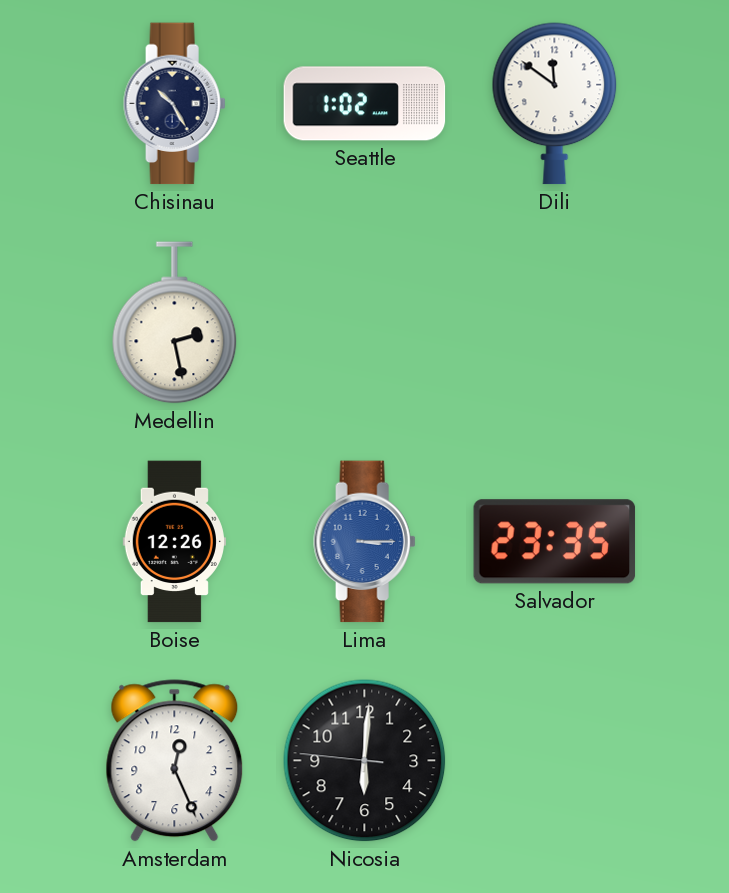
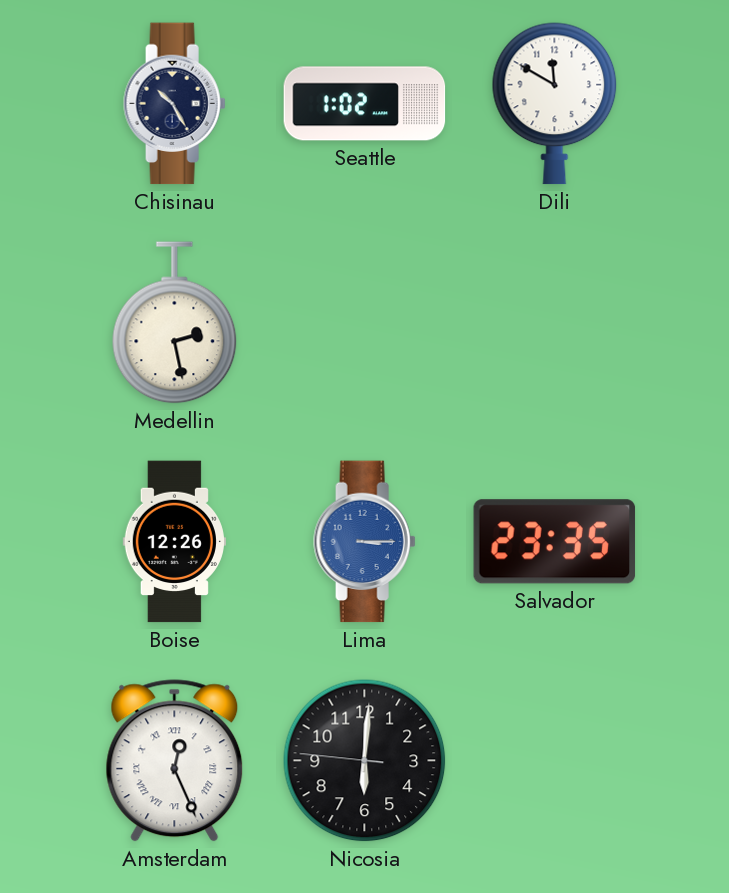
Dili: 11:51 -> 11:50
Amsterdam numerals: Arabic -> Roman
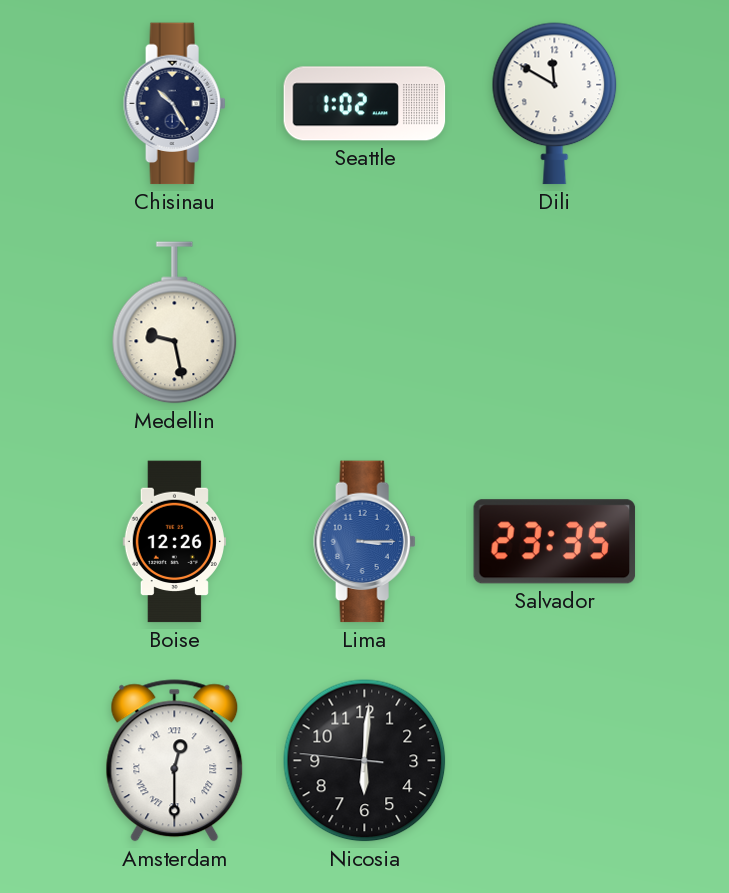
Medellin: 2:28 -> 9:28
Amsterdam: 12:26 -> 12:30
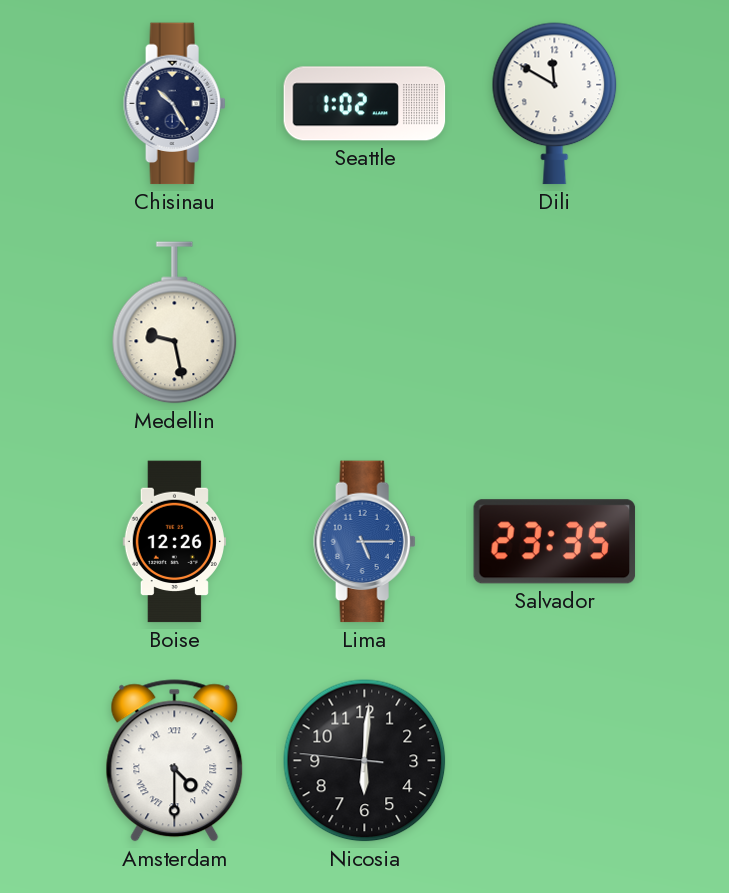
Lima: 3:15 -> 5:15
Amsterdam: 12:30 -> 4:30
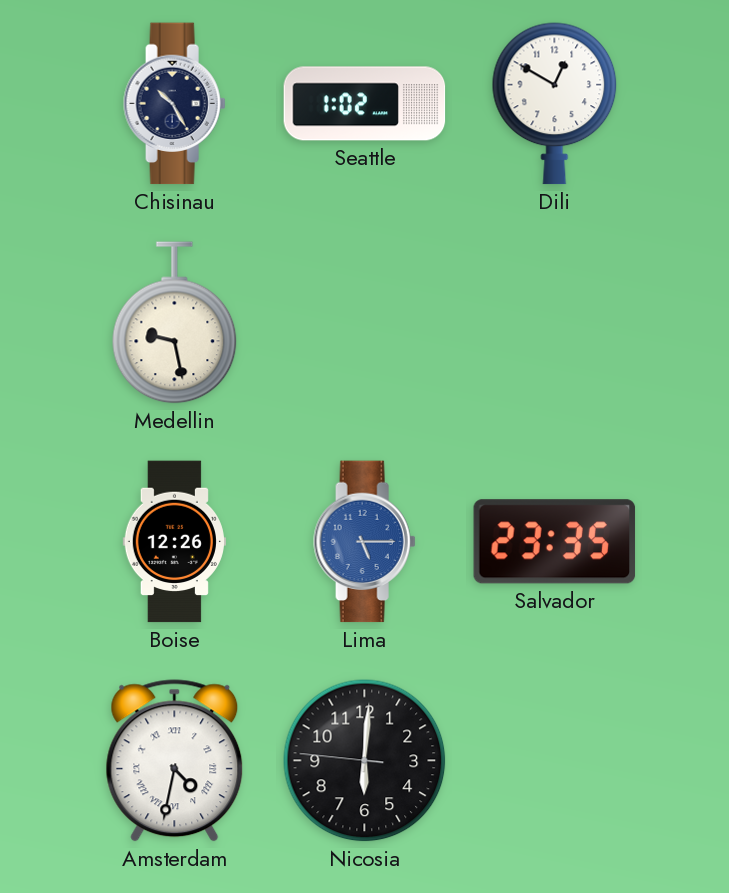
Dili: 11:50 -> 12:50
Amsterdam: 4:30 -> 4:32
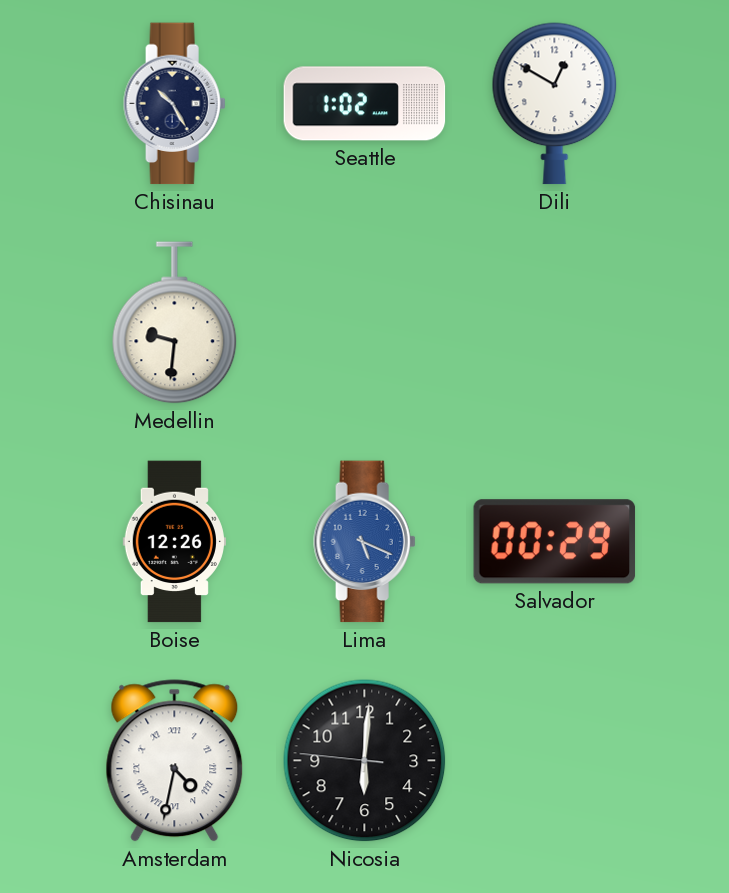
Medellin: 9:28 -> 9:31
Lima: 5:15 -> 5:19
Salvador: 23:35 -> 00:29
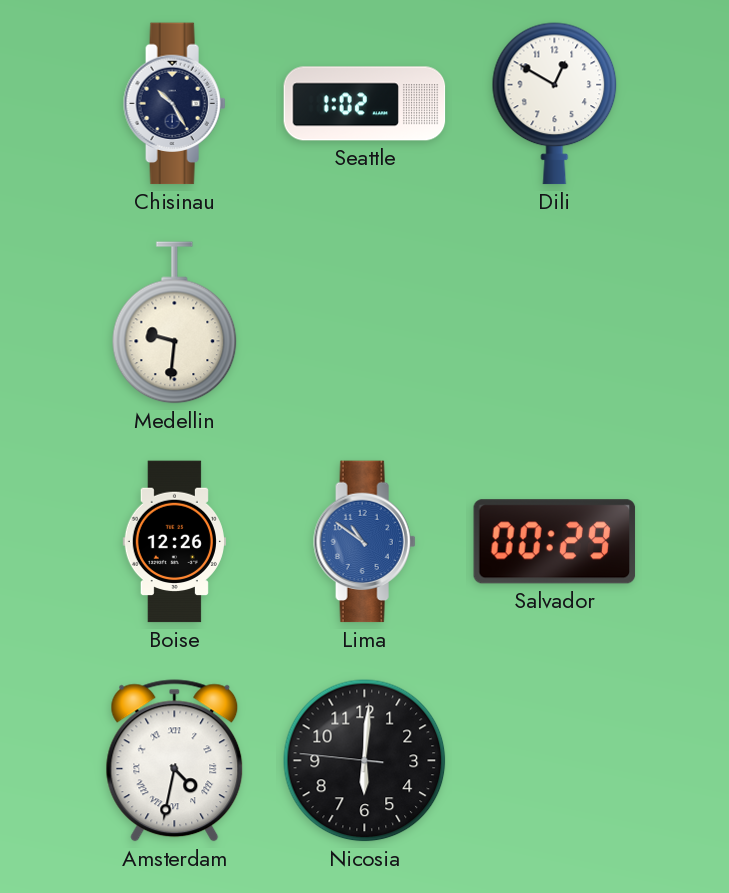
Lima: 5:19 -> 10:51
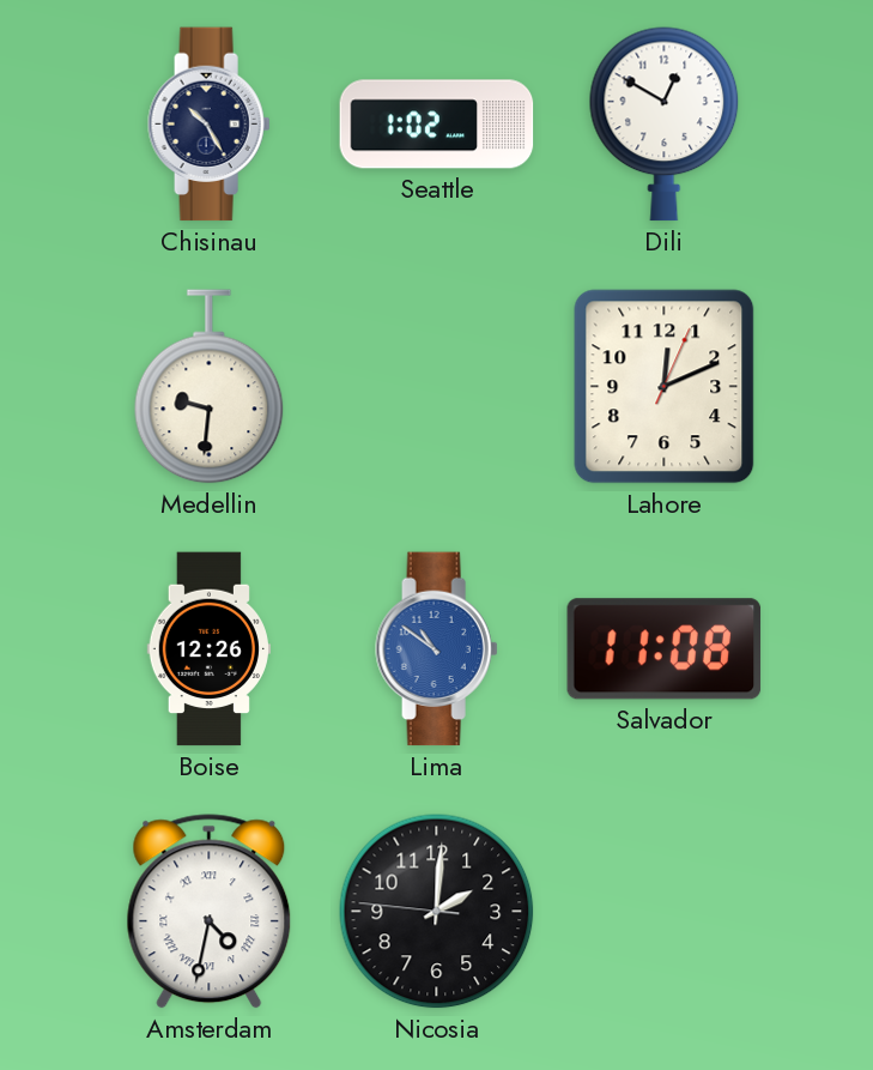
Lahore: none -> 12:11
Salvador: 00:29 -> 11:08
Nicosia: 6:00 -> 2:00
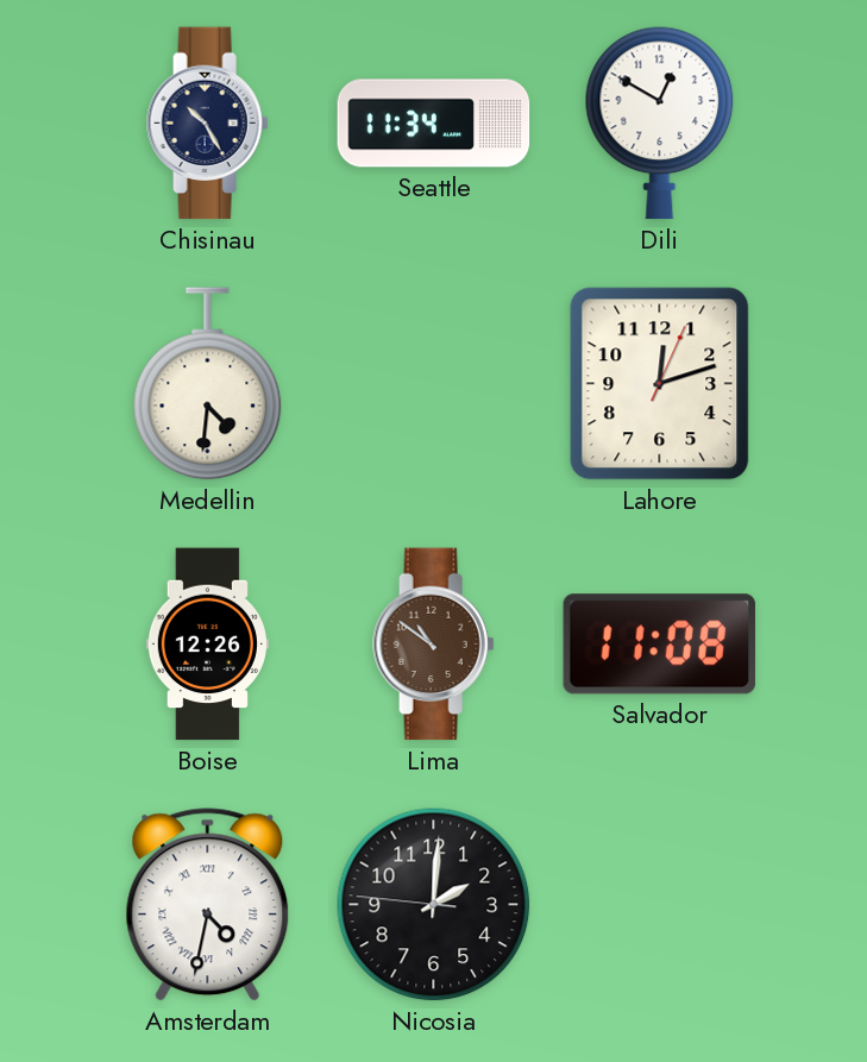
Seattle: 1:02 -> 11:34
Medellin: 9:31 -> 4:31
Lahore: 12:11 -> 12:12
Lima dial: blue -> brown
